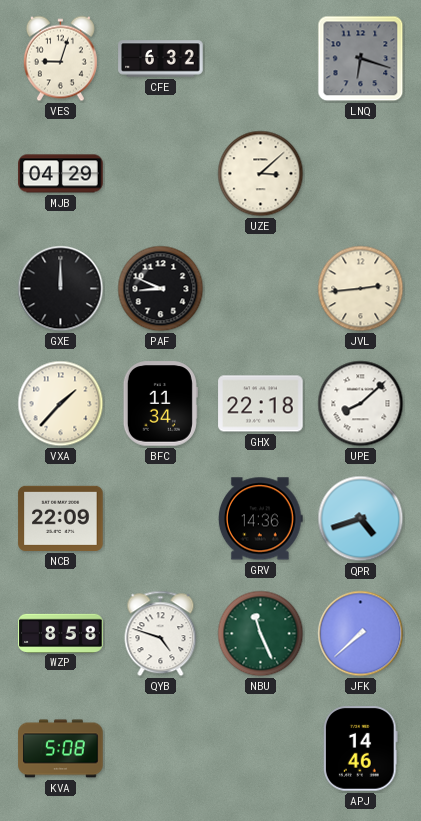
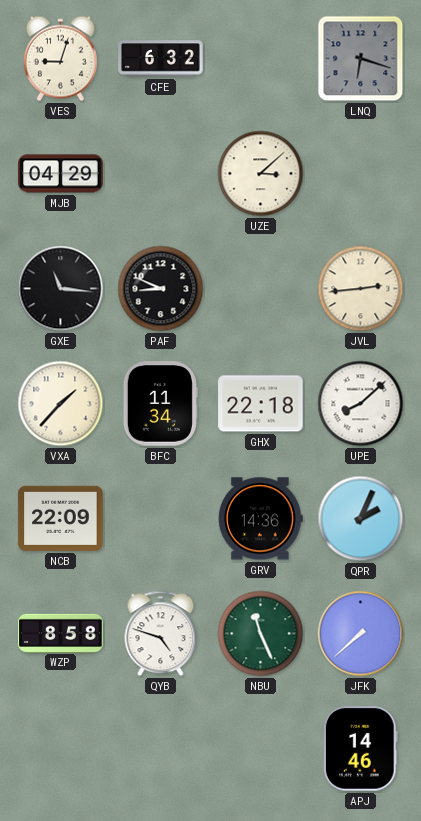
GXE: 12:00 -> 11:16
QPR: 4:42 -> 2:04
KVA: 5:08 -> none
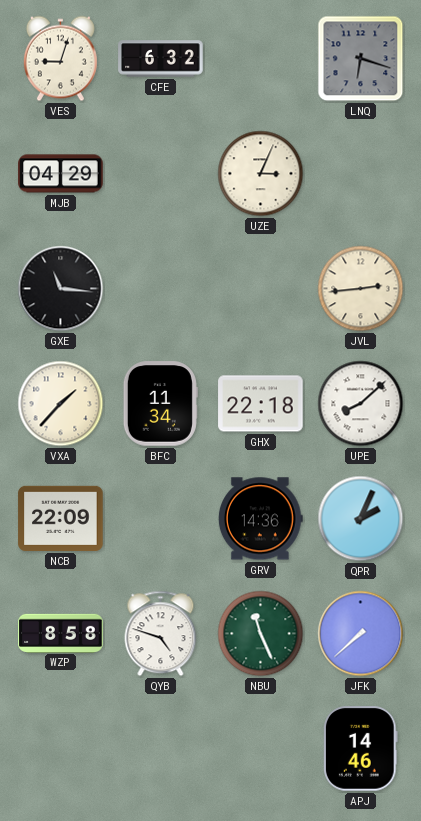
UZE: 3:08 -> 3:04
PAF: 8:49 -> none
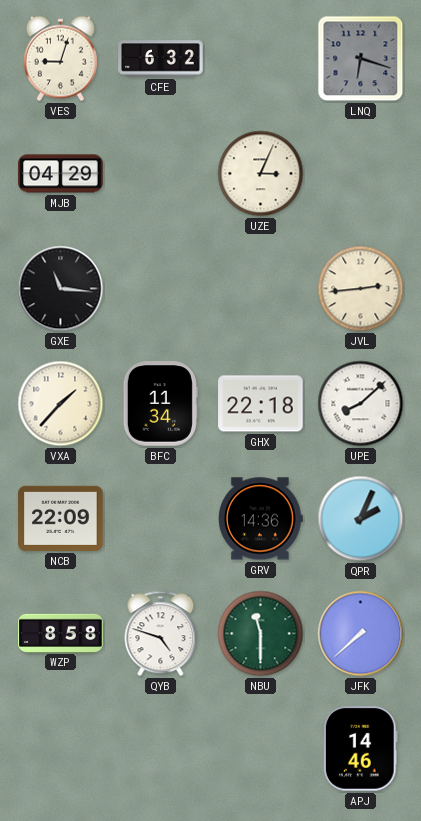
NBU: 11:26 -> 11:30
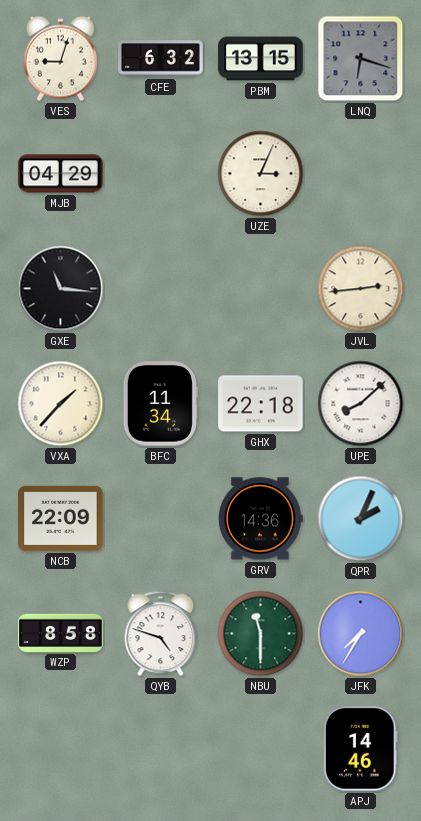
PBM: none -> 13:15
JFK: 7:38 -> 7:35
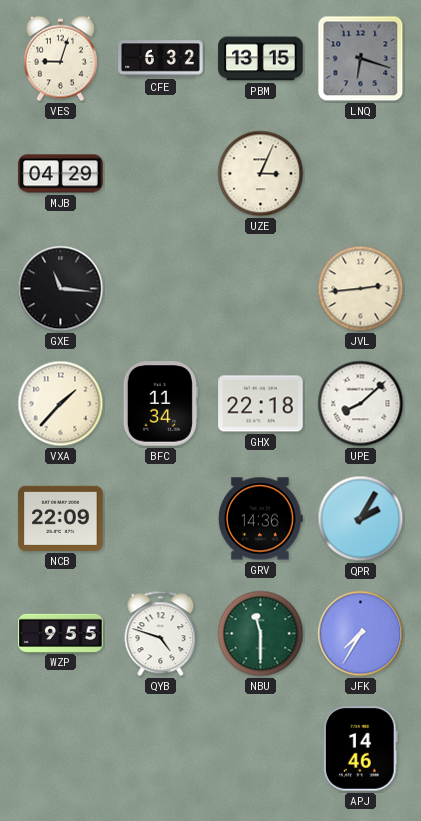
QPR: 2:04 -> 2:05
WZP: 8:58 -> 9:55
